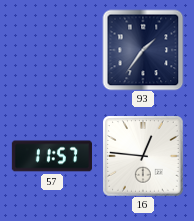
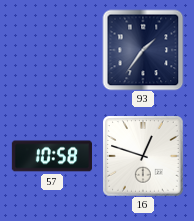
57: 11:57 -> 10:58
16: 12:46 -> 12:48
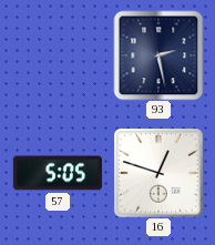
93: 1:36 -> 2:28
57: 10:58 -> 5:05
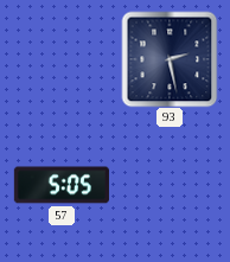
16: 12:48 -> none
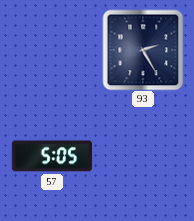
93: 2:28 -> 2:25
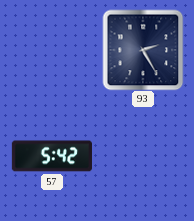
57: 5:05 -> 5:42
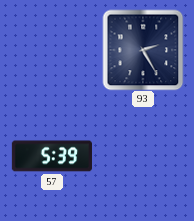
57: 5:42 -> 5:39
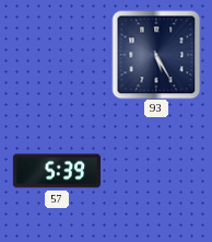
93: 2:25 -> 5:25
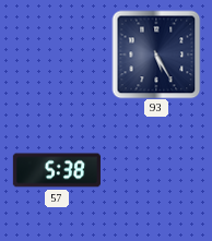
57: 5:39 -> 5:38
